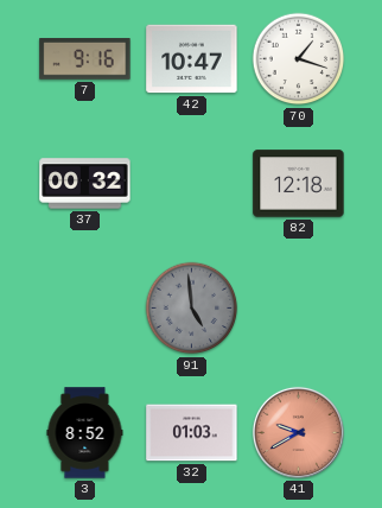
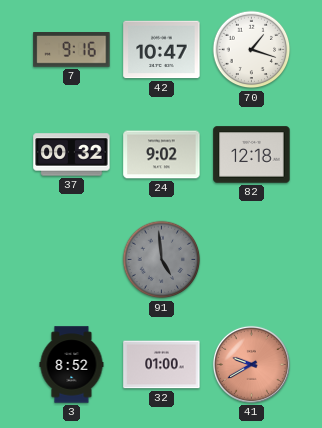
24: none -> 9:02
32: 01:03 -> 01:00
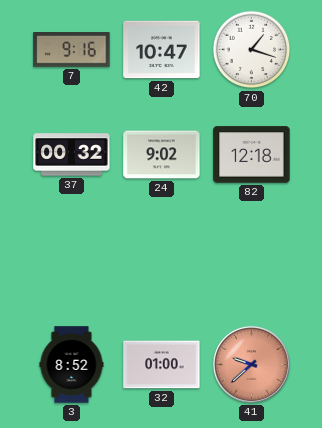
91: 4:59 -> none
41: 9:40 -> 9:38
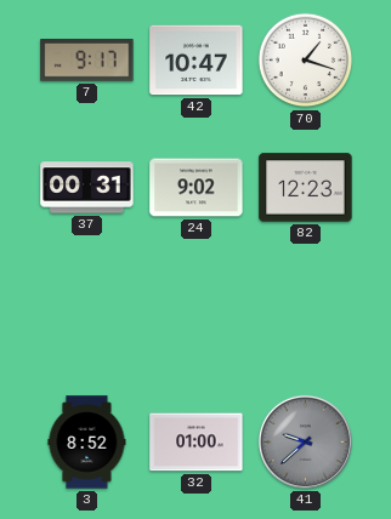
7: 9:16 -> 9:17
37: 00:32 -> 00:31
82: 12:18 -> 12:23
41 dial: salmon -> grey
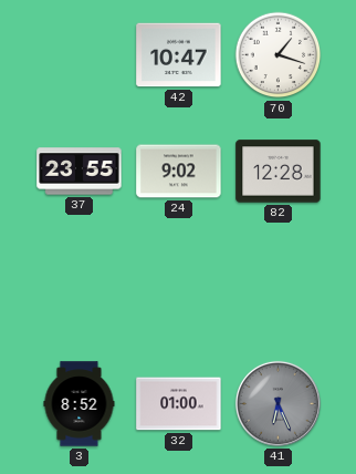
7: 9:17 -> none
37: 00:31 -> 23:55
82: 12:23 -> 12:28
41: 9:38 -> 6:26
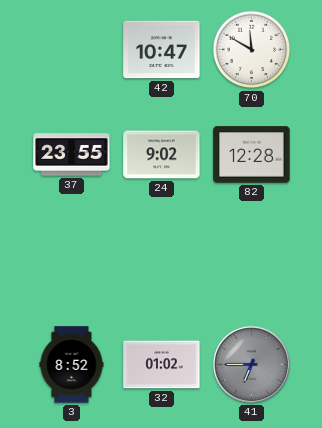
70: 1:18 -> 11:50
32: 01:00 -> 01:02
41: 6:26 -> 6:45
